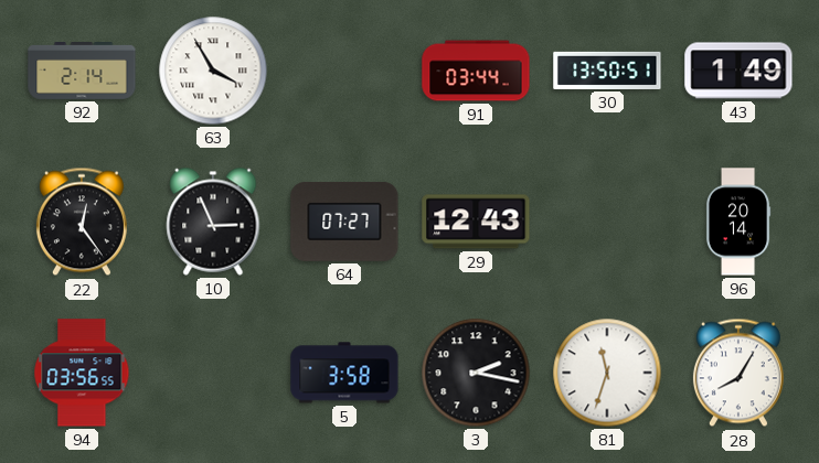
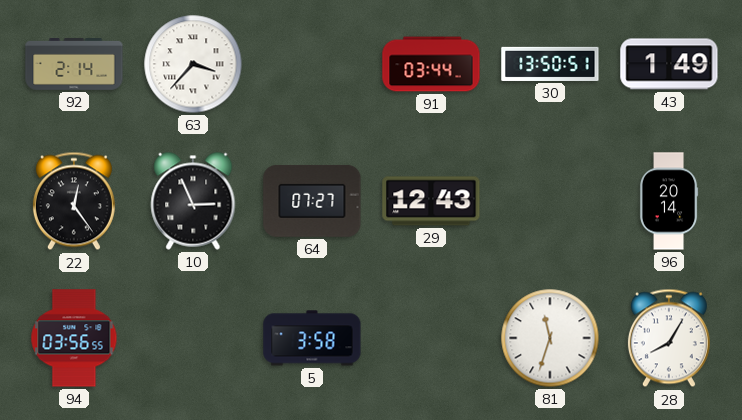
63: 3:55 -> 3:37
3: 2:17 -> none
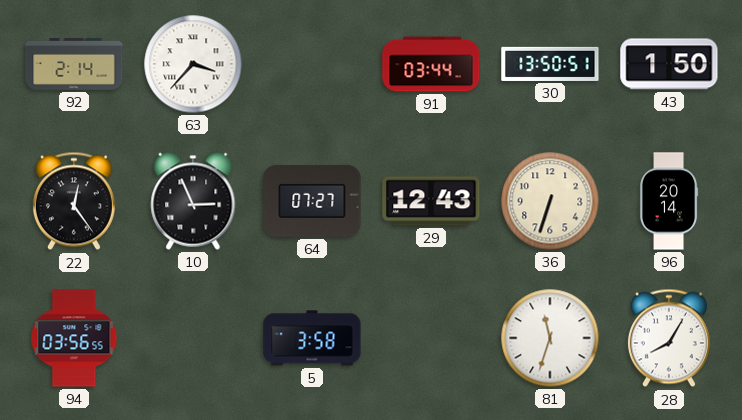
43: 1:49 -> 1:50
36: none -> 6:33
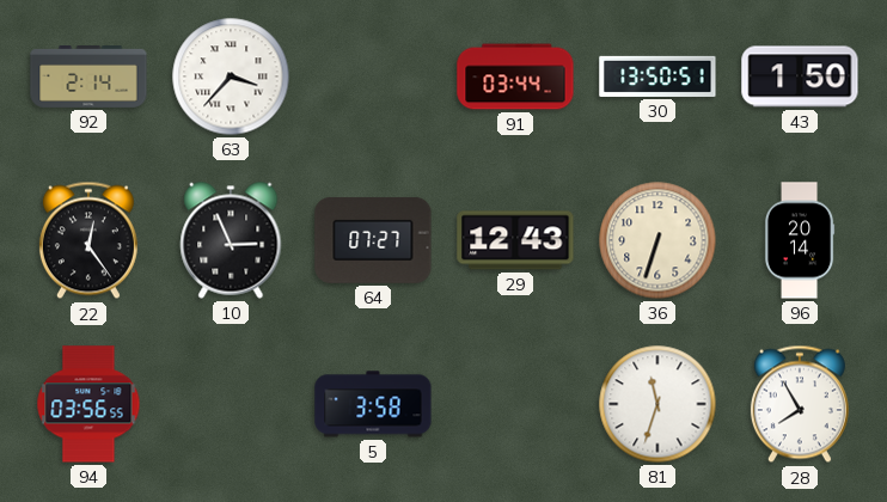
28: 8:05 -> 7:55
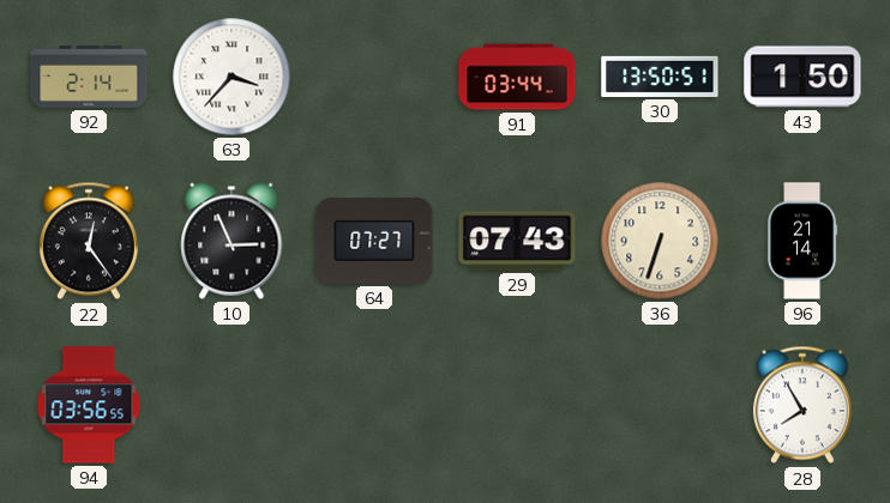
29: 12:43 -> 07:43
96: 20:14 -> 21:14
5: 3:58 -> none
81: 11:33 -> none
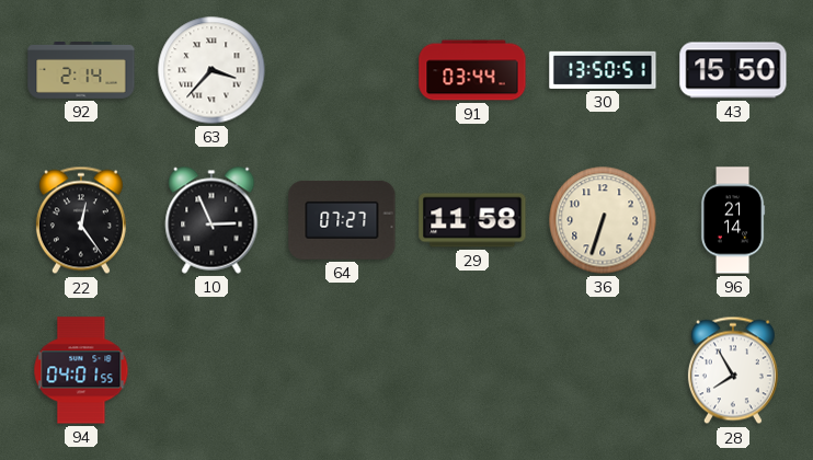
43: 1:50 -> 15:50
29: 07:43 -> 11:58
94: 03:56 -> 04:01
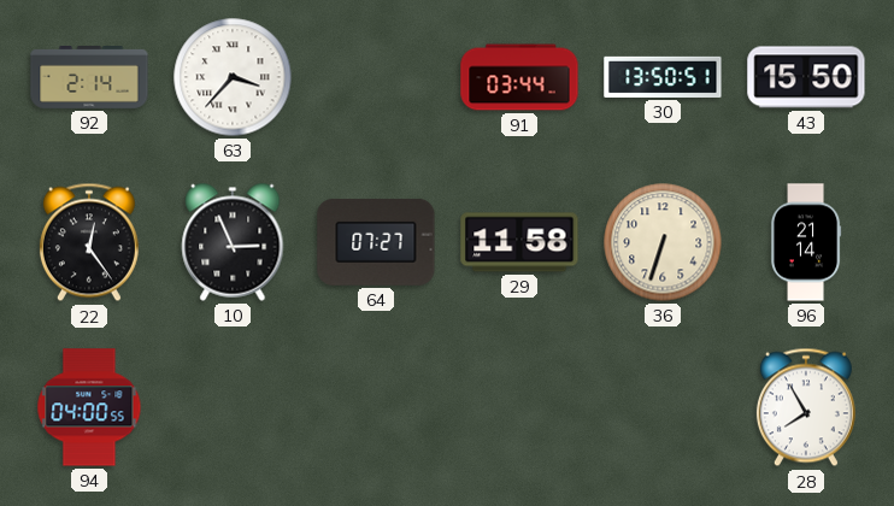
94: 04:01 -> 04:00
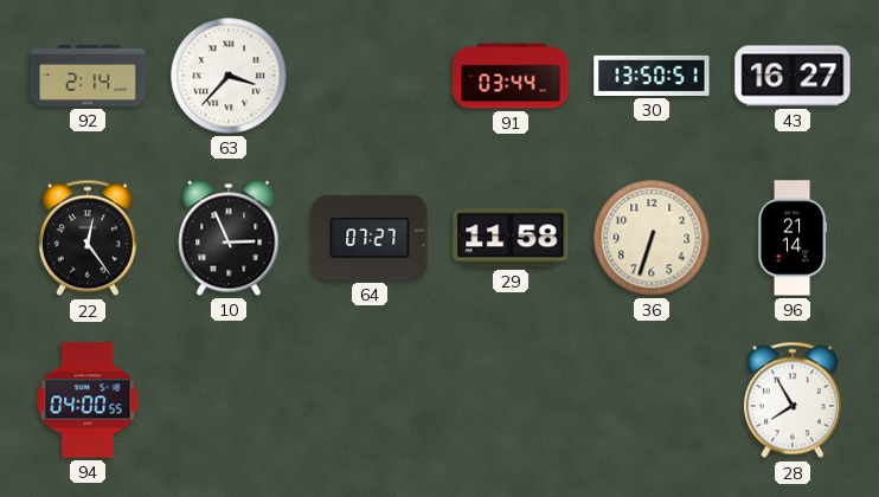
43: 15:50 -> 16:27
